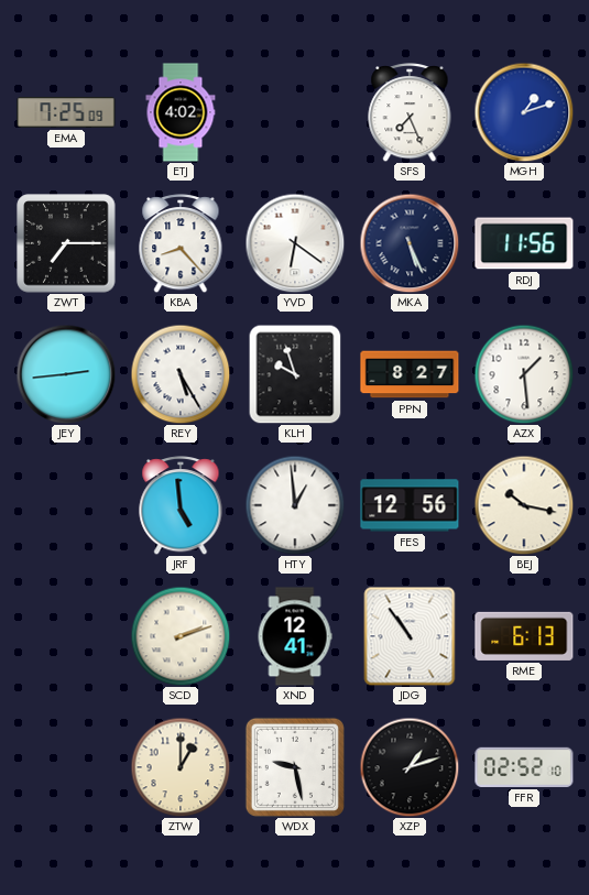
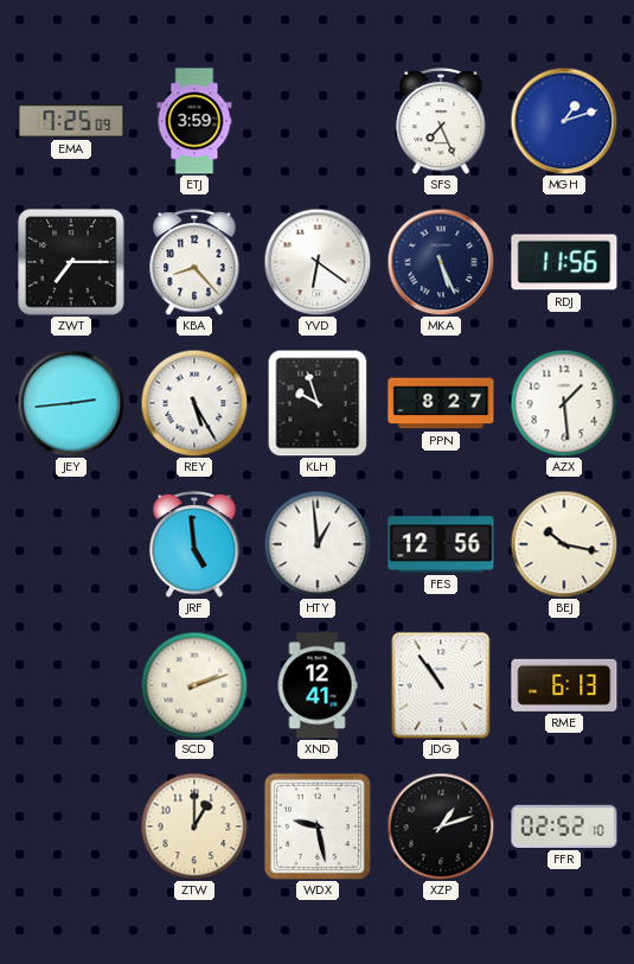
ETJ: 4:02 -> 3:59
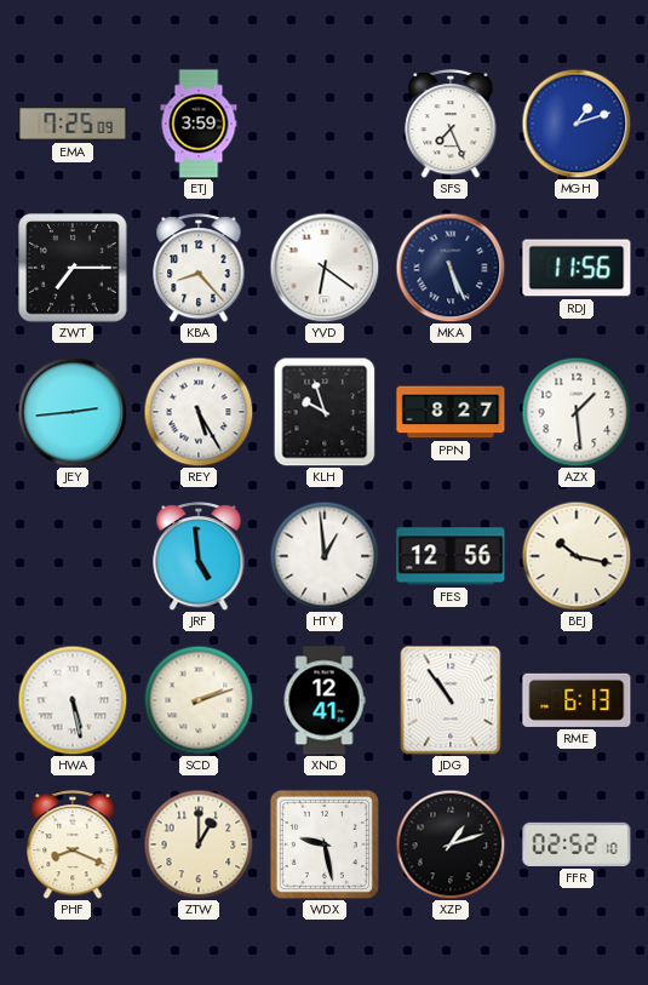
HWA: none -> 5:28
PHF: none -> 8:19
